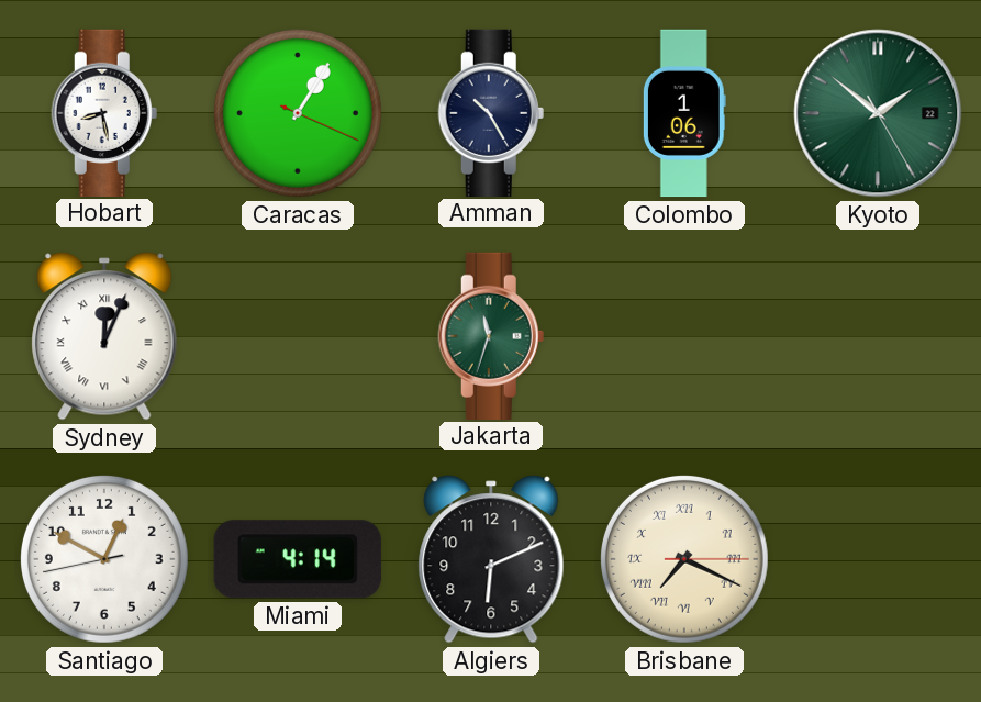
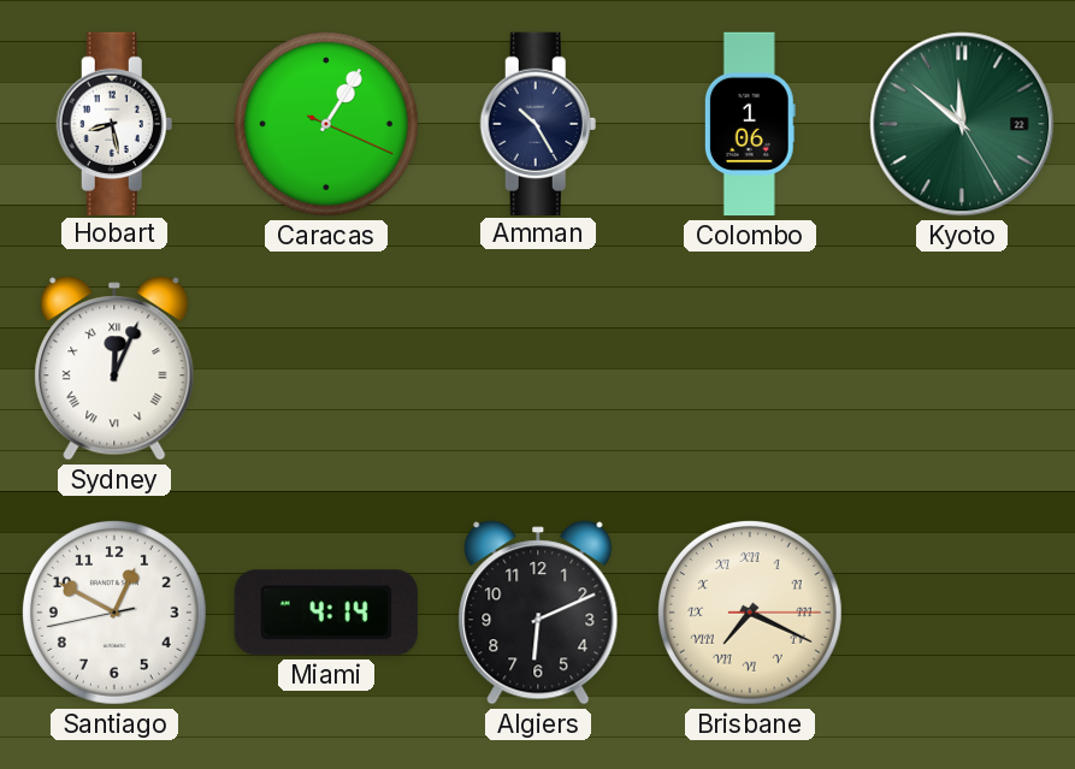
Kyoto: 1:51 -> 11:51
Jakarta: 11:33 -> none
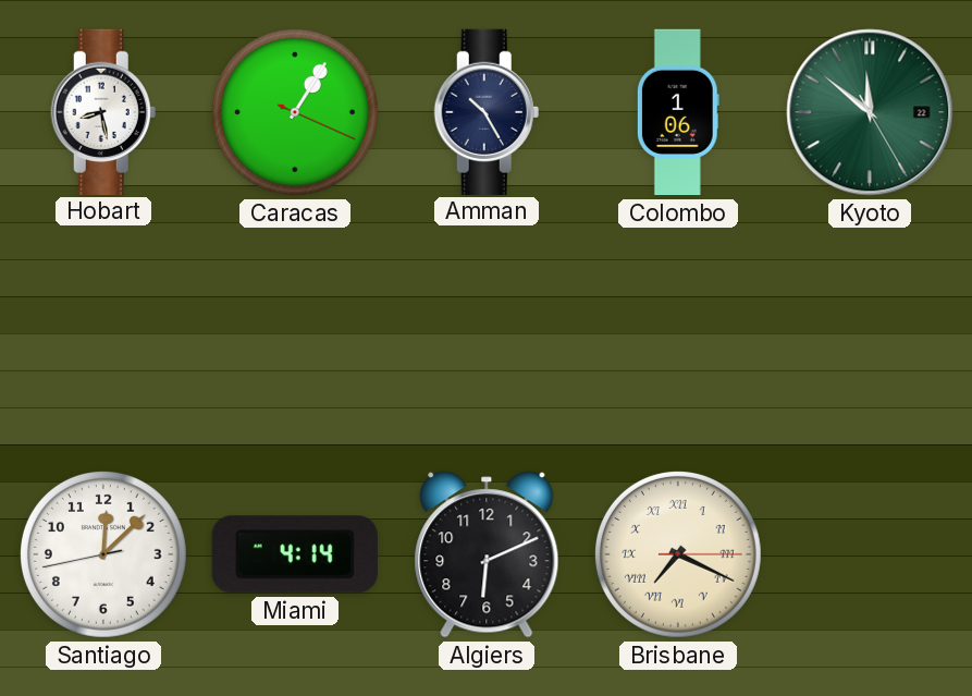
Sydney: 12:04 -> none
Santiago: 12:49 -> 12:07
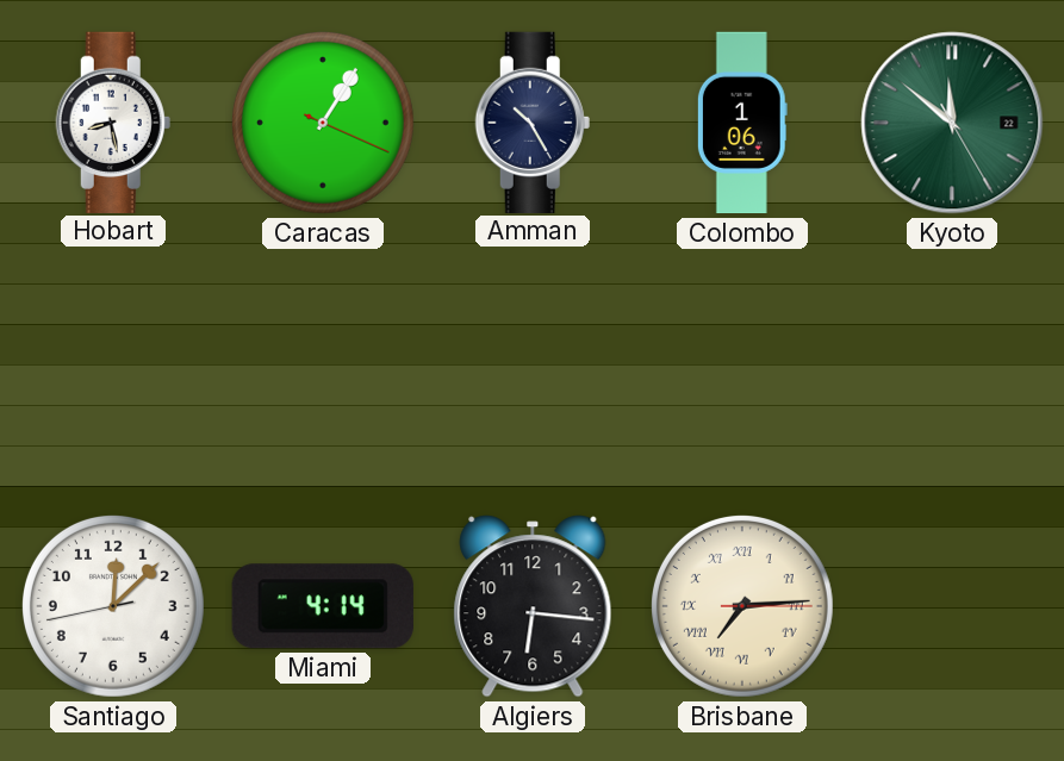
Algiers: 6:11 -> 6:16
Brisbane: 7:19 -> 7:14
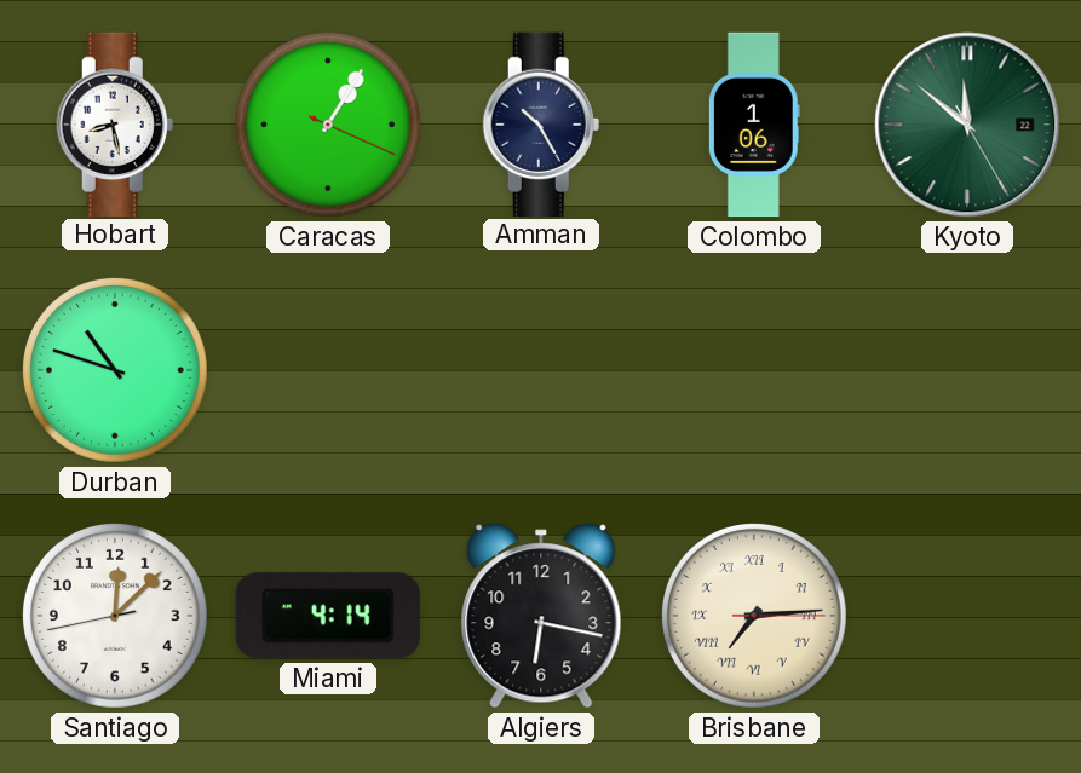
Durban: none -> 10:48
Algiers: 6:16 -> 6:17
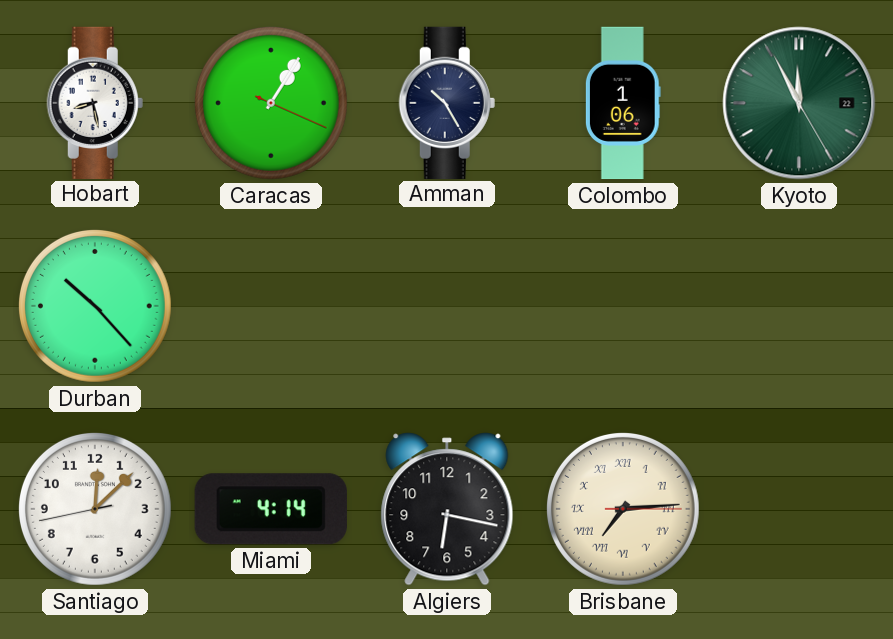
Kyoto: 11:51 -> 11:55
Durban: 10:48 -> 10:23
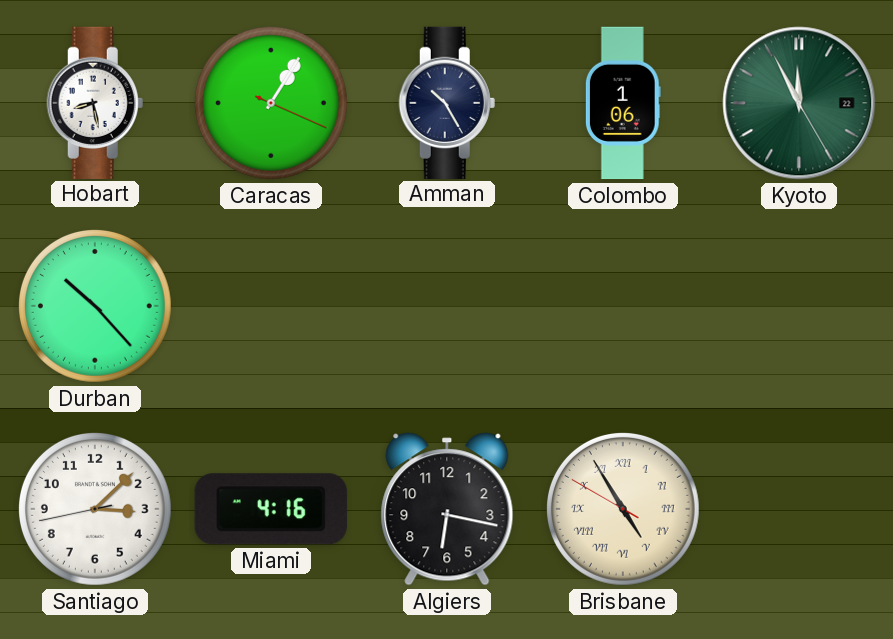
Santiago: 12:07 -> 3:07
Miami: 4:14 -> 4:16
Brisbane: 7:14 -> 4:54
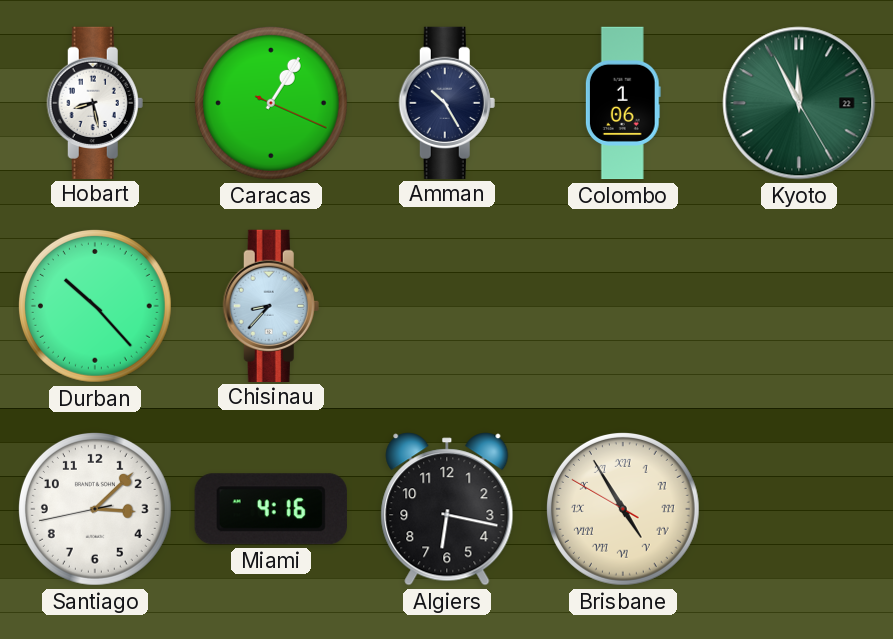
Chisinau: none -> 8:37
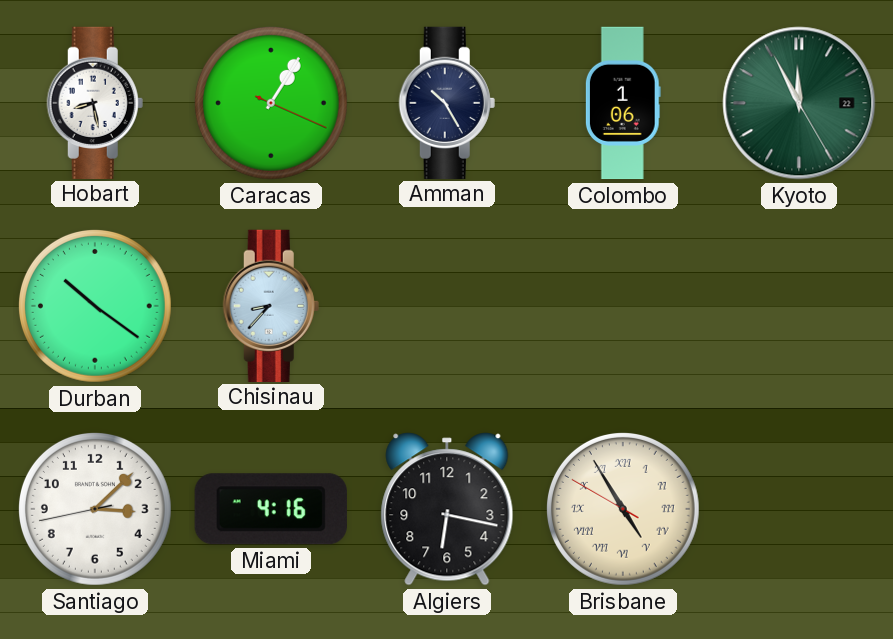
Durban: 10:23 -> 10:21
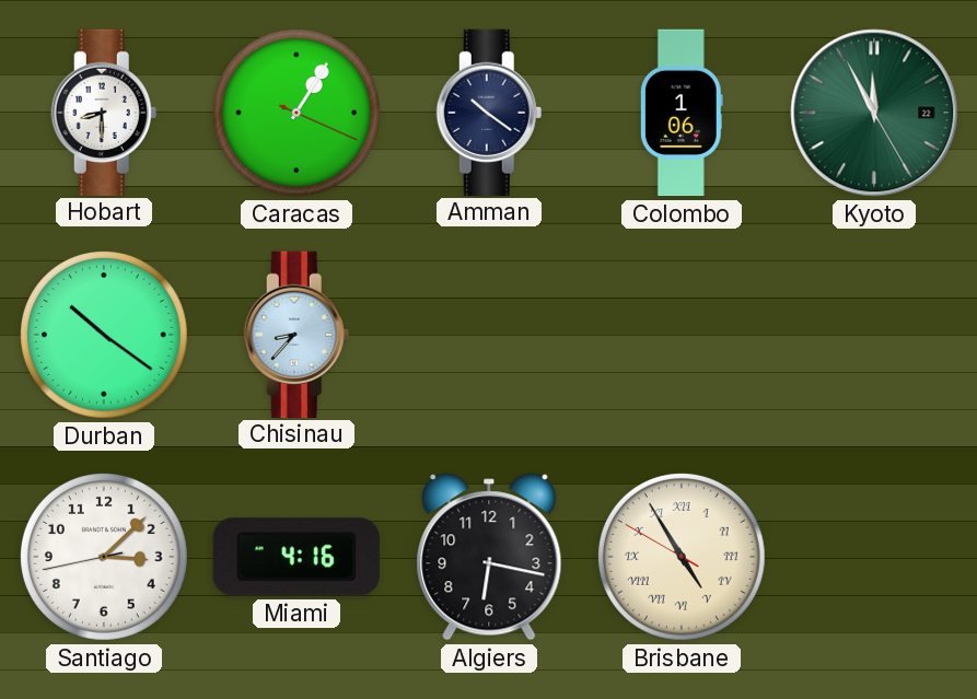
Hobart: 8:28 -> 8:30
Amman: 10:25 -> 10:21
